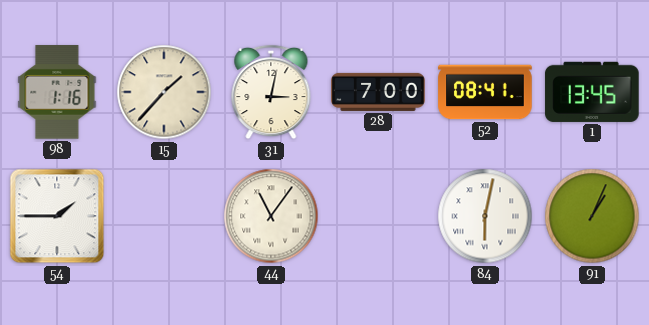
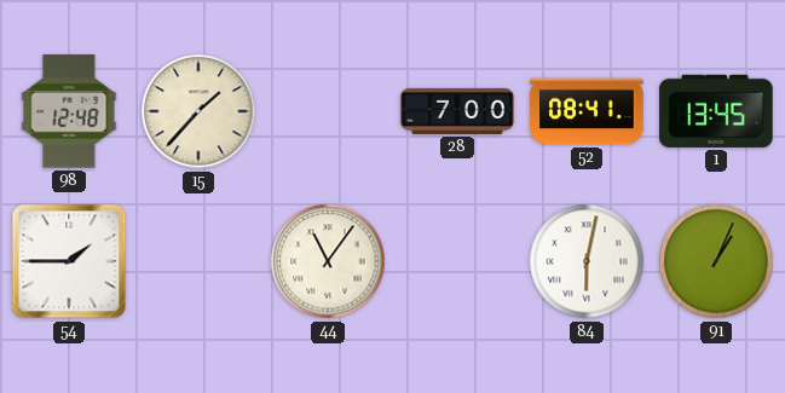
98: 1:16 -> 12:48
31: 3:02 -> none
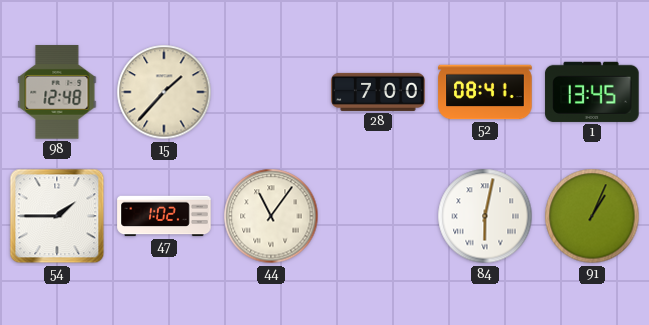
47: none -> 1:02
